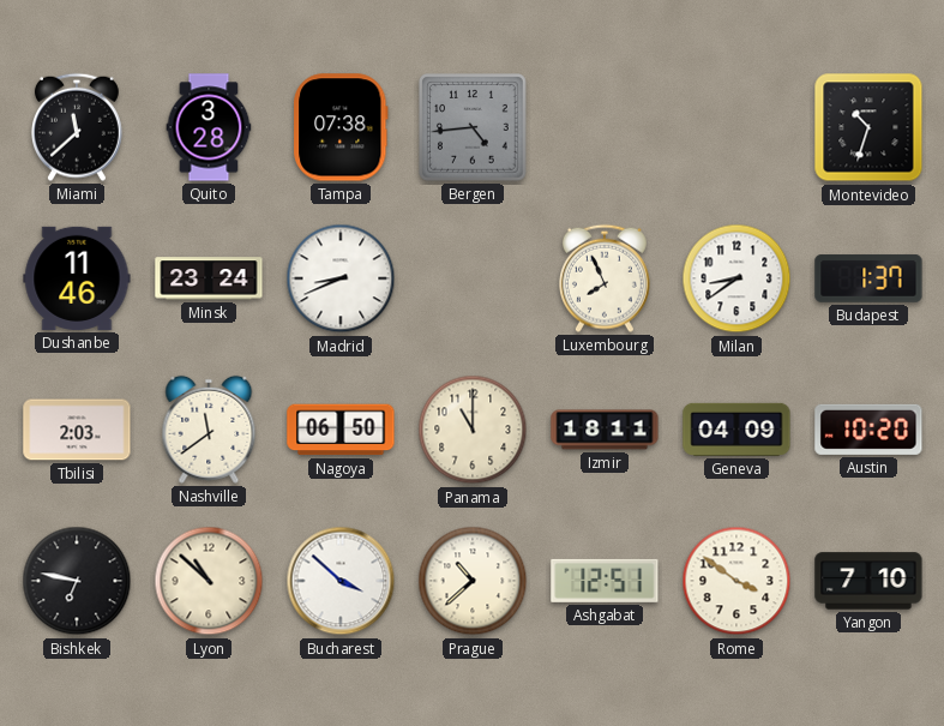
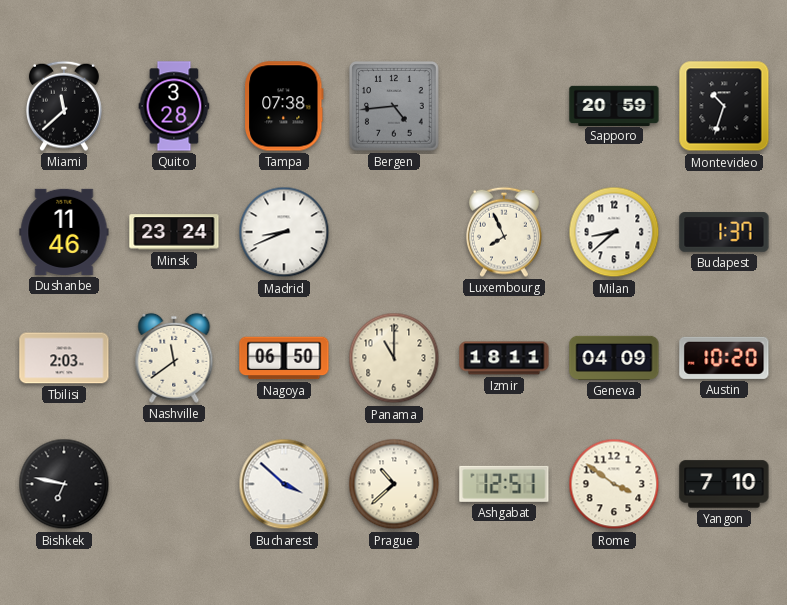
Sapporo: none -> 20:59
Milan: 8:39 -> 8:38
Lyon: 10:52 -> none
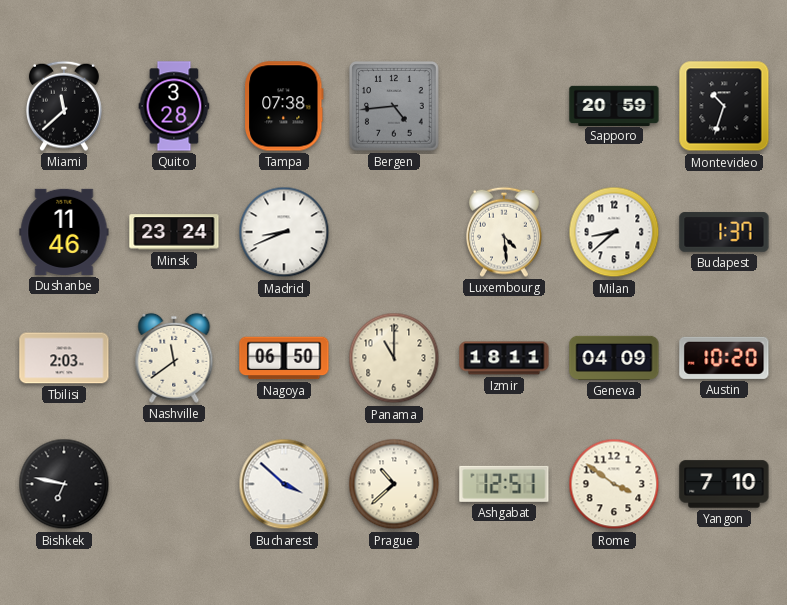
Luxembourg: 7:56 -> 4:29
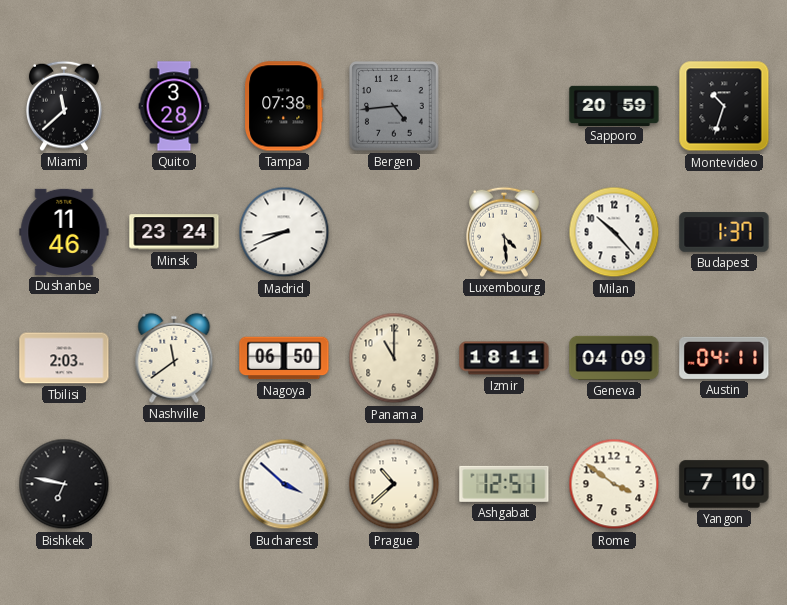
Milan: 8:38 -> 10:23
Austin: 10:20 -> 04:11
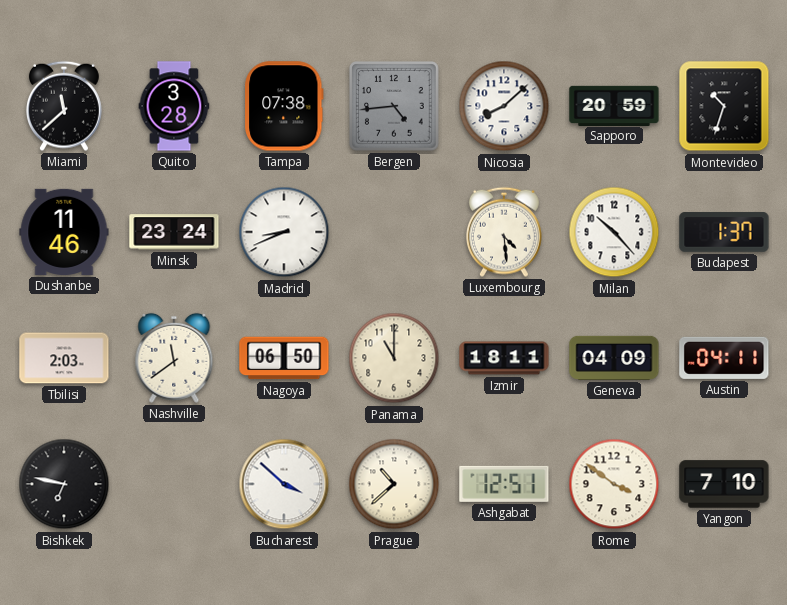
Nicosia: none -> 8:08
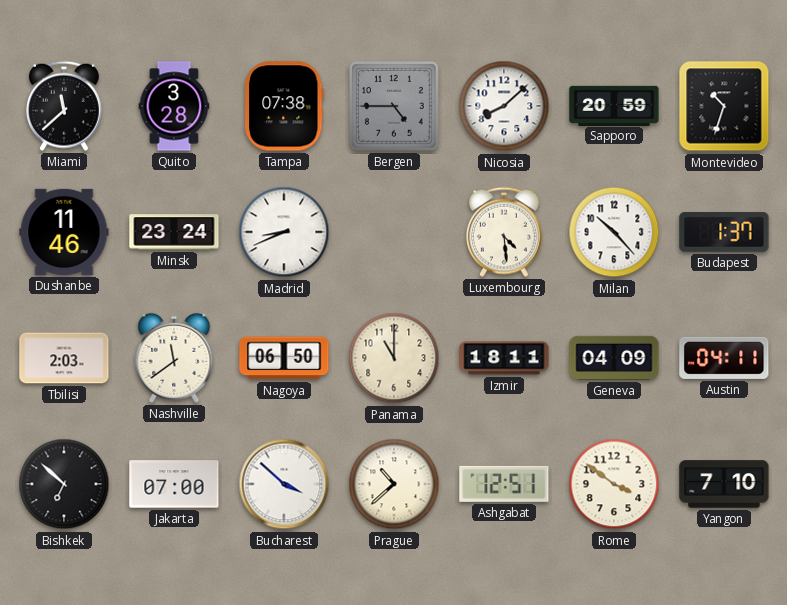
Bergen: 4:44 -> 4:45
Bishkek: 6:47 -> 6:52
Jakarta: none -> 07:00
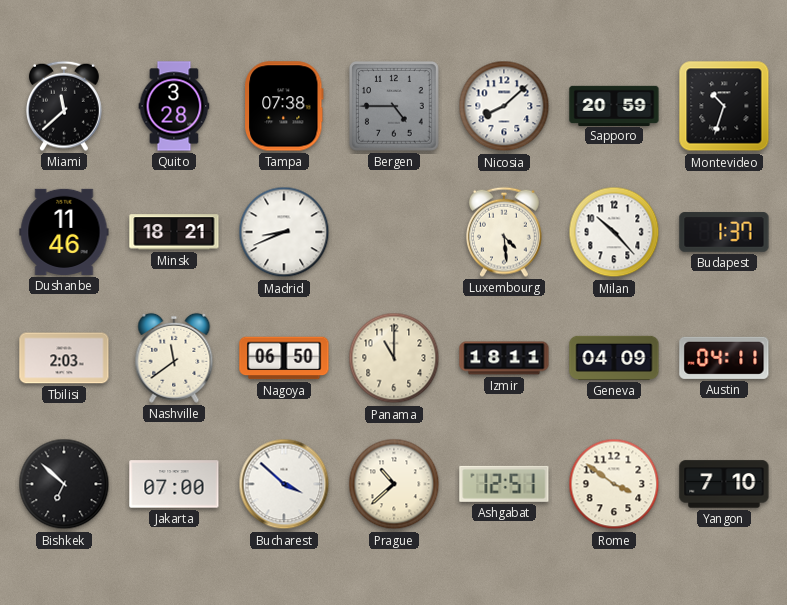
Minsk: 23:24 -> 18:21
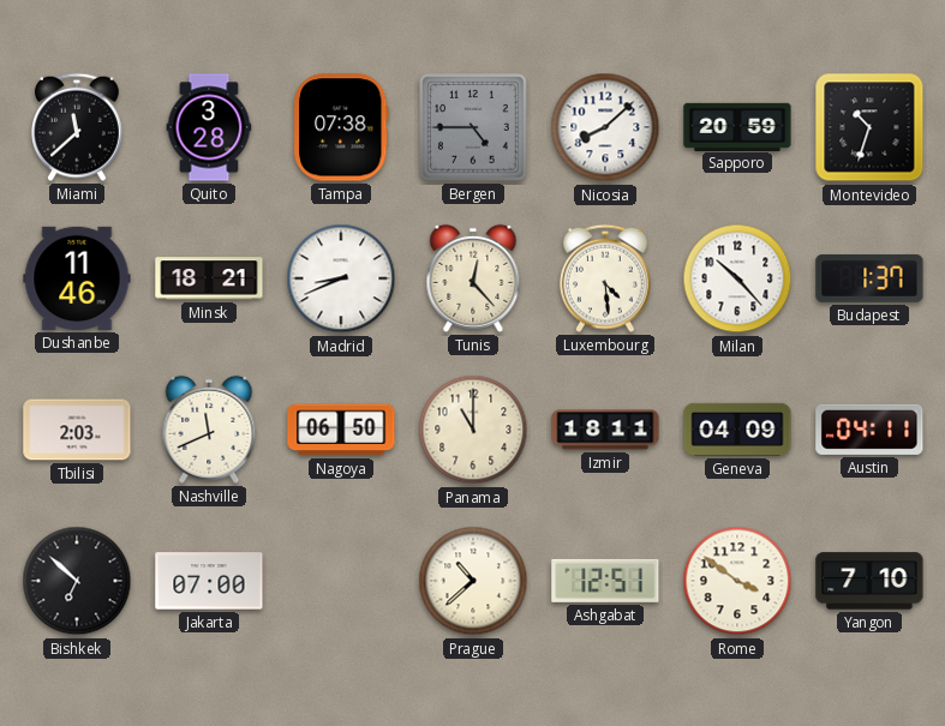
Tunis: none -> 12:23
Nashville: 11:39 -> 11:41
Bucharest: 3:52 -> none
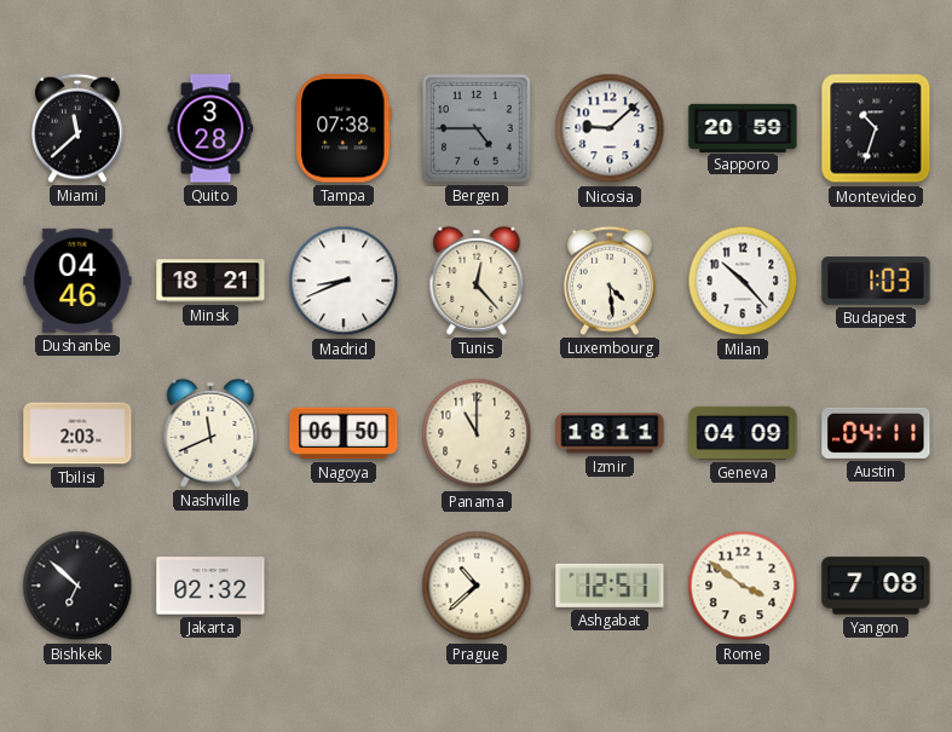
Nicosia: 8:08 -> 9:08
Dushanbe: 11:46 -> 04:46
Budapest: 1:37 -> 1:03
Jakarta: 07:00 -> 02:32
Yangon: 7:10 -> 7:08
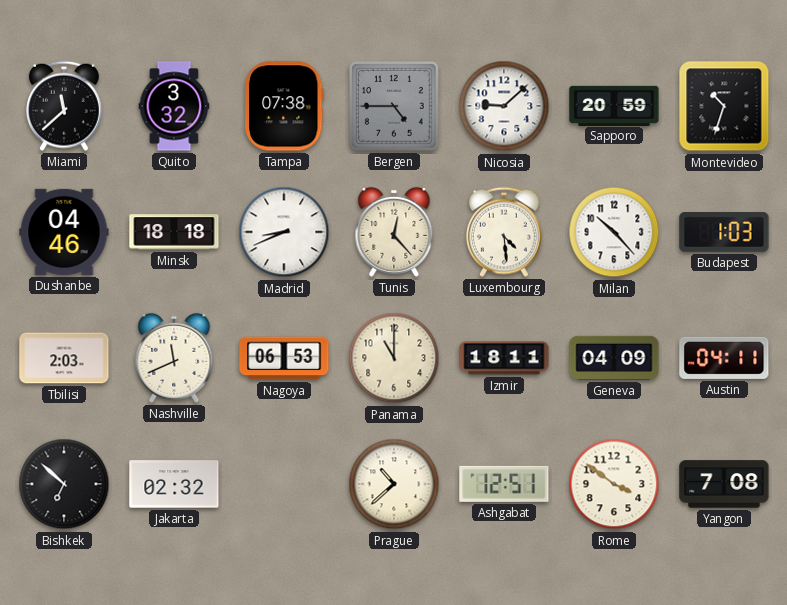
Quito: 3:28 -> 3:32
Minsk: 18:21 -> 18:18
Nagoya: 06:50 -> 06:53
